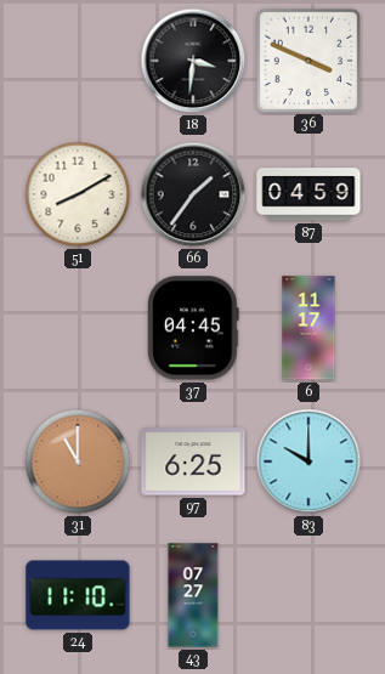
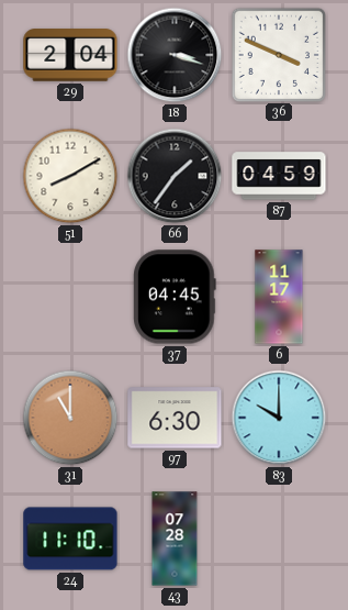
29: none -> 2:04
18: 3:31 -> 3:18
97: 6:25 -> 6:30
43: 07:27 -> 07:28
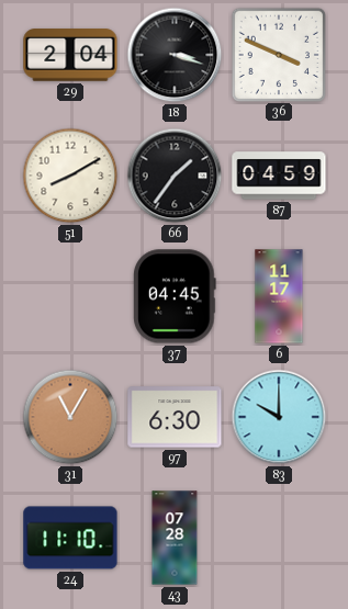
31: 11:00 -> 11:05
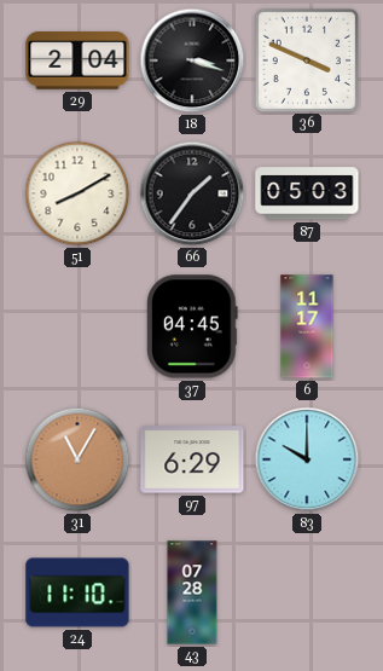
87: 04:59 -> 05:03
97: 6:30 -> 6:29
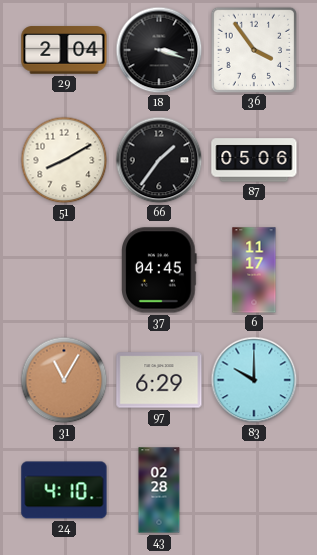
36: 3:49 -> 3:54
87: 05:03 -> 05:06
24: 11:10 -> 4:10
43: 07:28 -> 02:28
